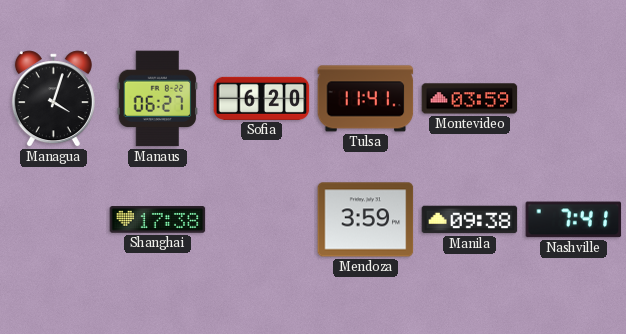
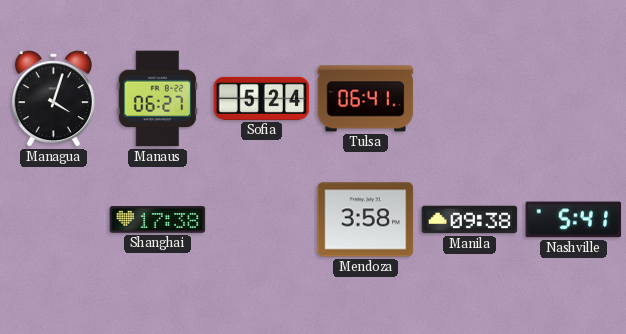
Sofia: 6:20 -> 5:24
Tulsa: 11:41 -> 06:41
Montevideo: 03:59 -> none
Mendoza: 3:59 -> 3:58
Nashville: 7:41 -> 5:41
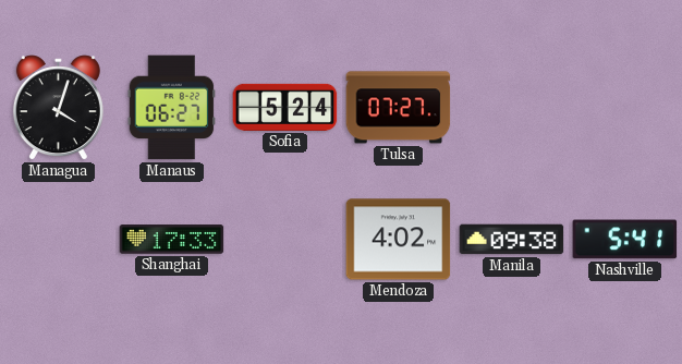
Tulsa: 06:41 -> 07:27
Shanghai: 17:38 -> 17:33
Mendoza: 3:58 -> 4:02
